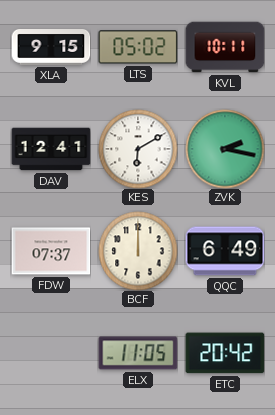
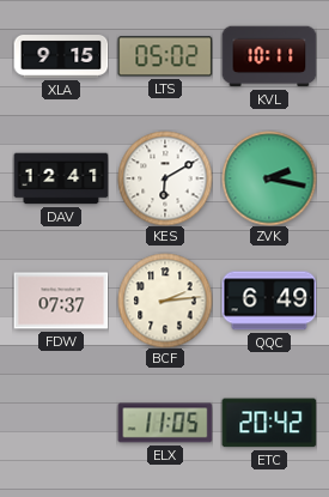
BCF: 12:00 -> 2:14
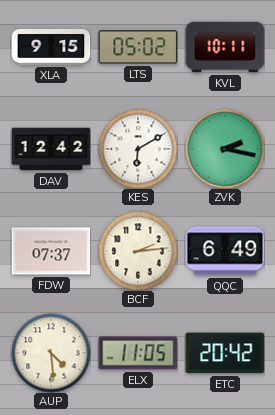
DAV: 12:41 -> 12:42
AUP: none -> 4:29
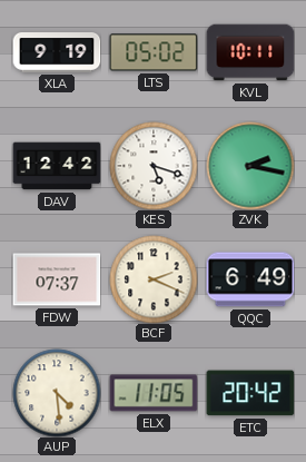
XLA: 9:15 -> 9:19
KES: 6:10 -> 5:18
BCF: 2:14 -> 2:19
